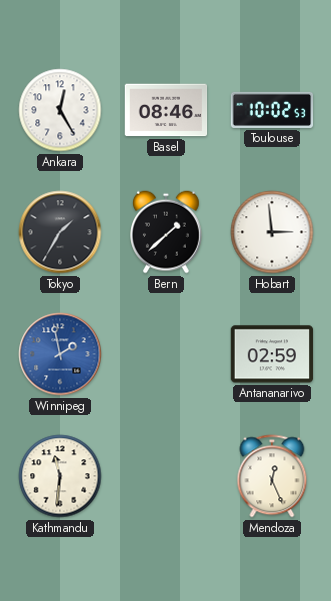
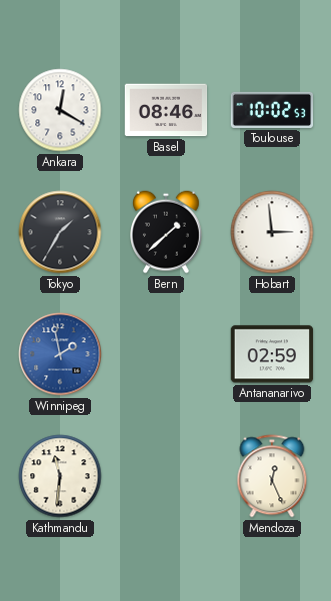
Ankara: 12:25 -> 12:20
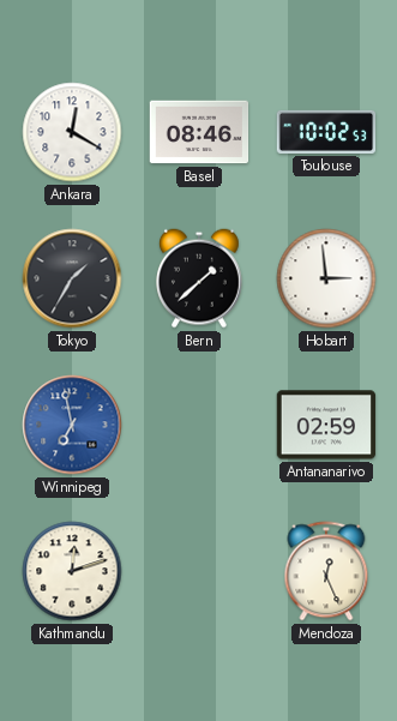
Winnipeg: 1:58 -> 6:58
Kathmandu: 11:31 -> 12:12
